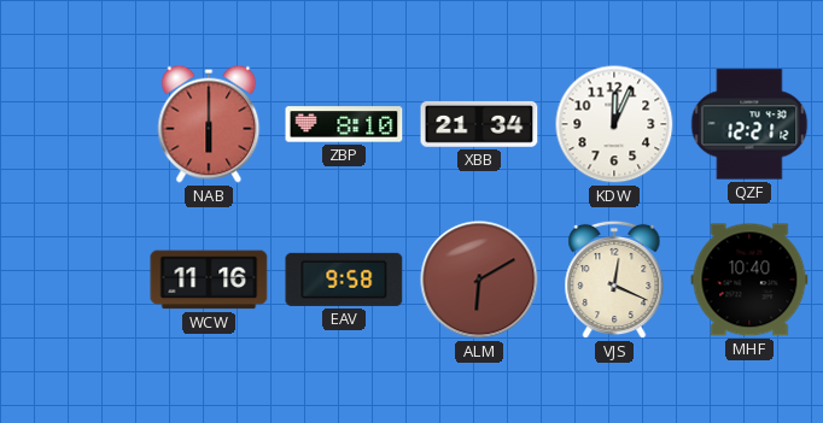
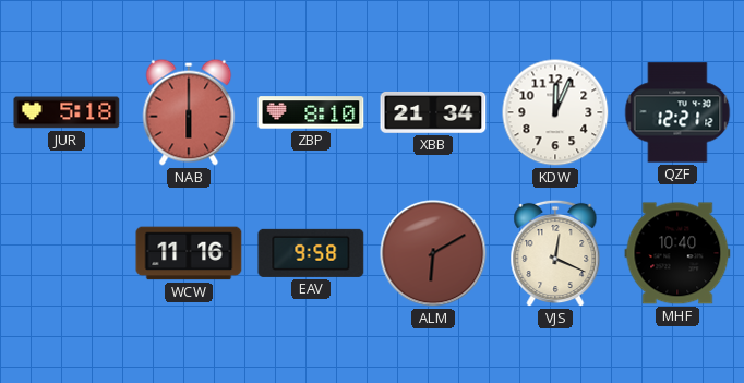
JUR: none -> 5:18
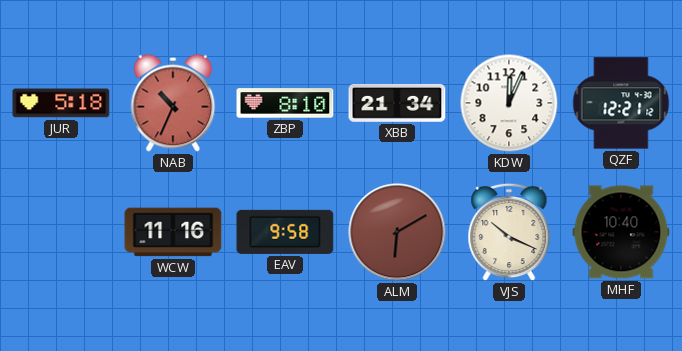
NAB: 6:00 -> 10:34
VJS: 12:19 -> 10:19
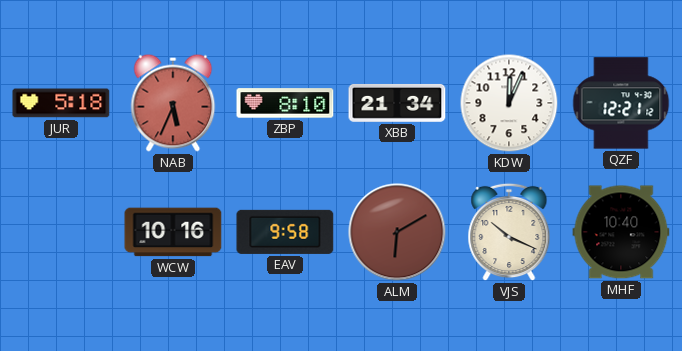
NAB: 10:34 -> 5:34
WCW: 11:16 -> 10:16
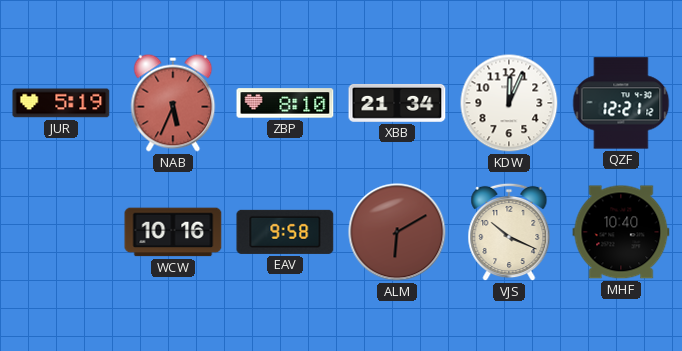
JUR: 5:18 -> 5:19
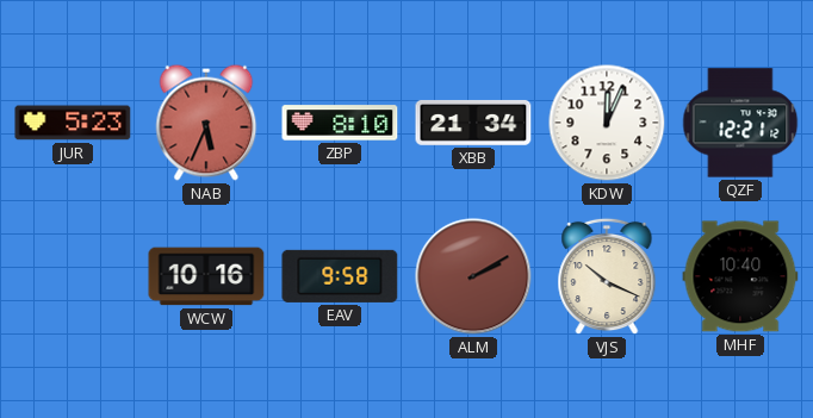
JUR: 5:19 -> 5:23
ALM: 6:10 -> 2:10
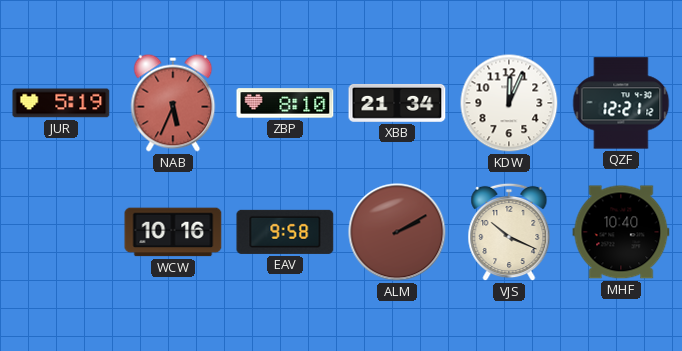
JUR: 5:23 -> 5:19
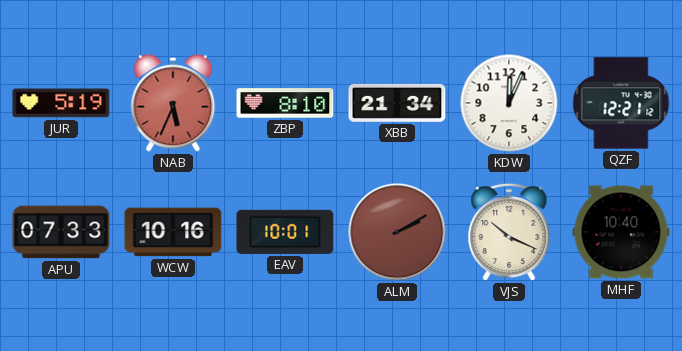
APU: none -> 07:33
EAV: 9:58 -> 10:01
